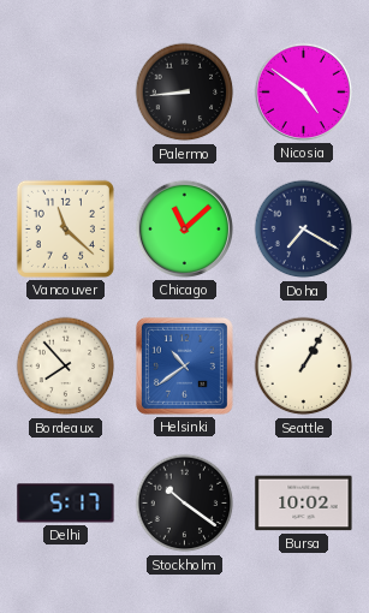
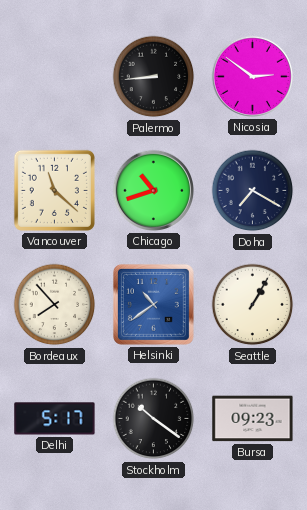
Nicosia: 4:51 -> 2:51
Chicago: 11:08 -> 10:42
Bursa: 10:02 -> 09:23
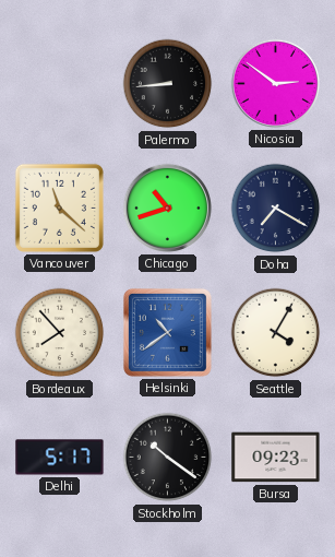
Seattle: 1:05 -> 4:05
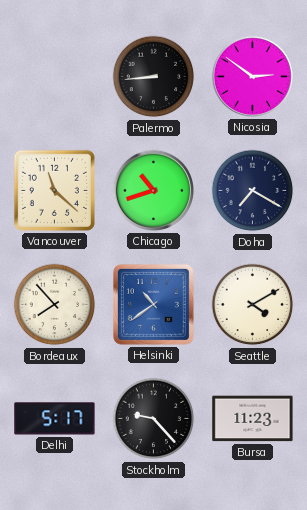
Seattle: 4:05 -> 4:10
Stockholm: 10:21 -> 9:23
Bursa: 09:23 -> 11:23
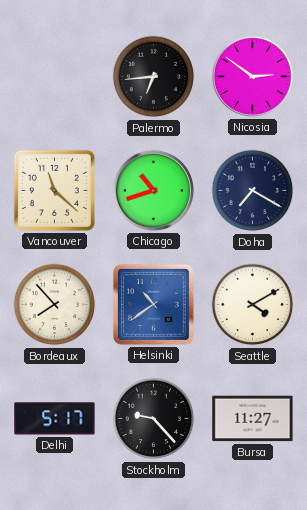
Palermo: 8:44 -> 6:44
Bursa: 11:23 -> 11:27
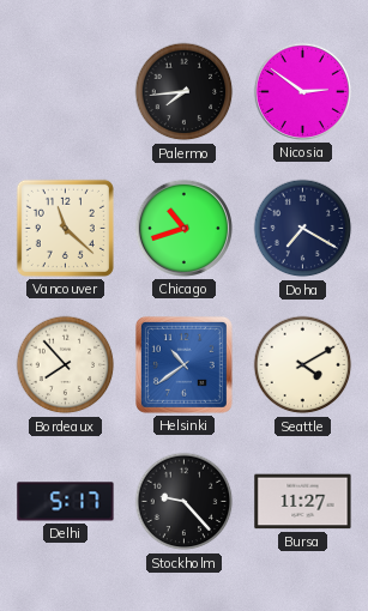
Palermo: 6:44 -> 7:44
